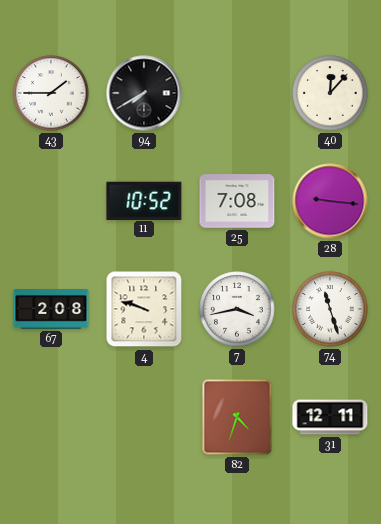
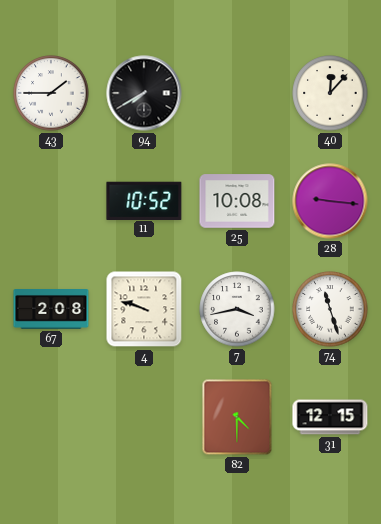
25: 7:08 -> 10:08
82: 4:33 -> 4:30
31: 12:11 -> 12:15
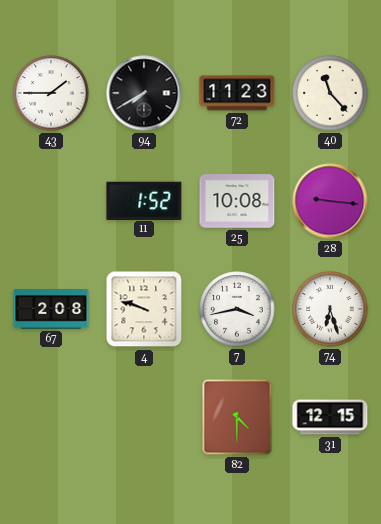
72: none -> 11:23
40: 12:07 -> 11:23
11: 10:52 -> 1:52
74: 11:27 -> 6:27
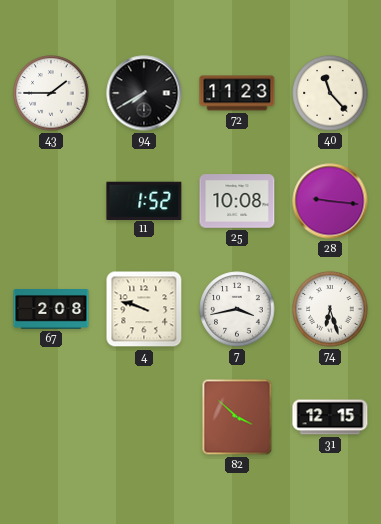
82: 4:30 -> 3:52
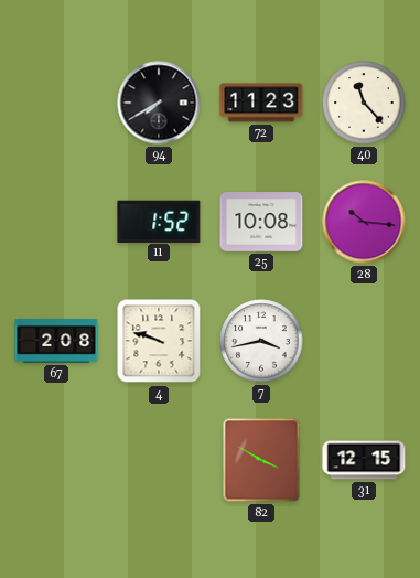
43: 1:45 -> none
28: 9:16 -> 10:16
74: 6:27 -> none
82: 3:52 -> 3:50
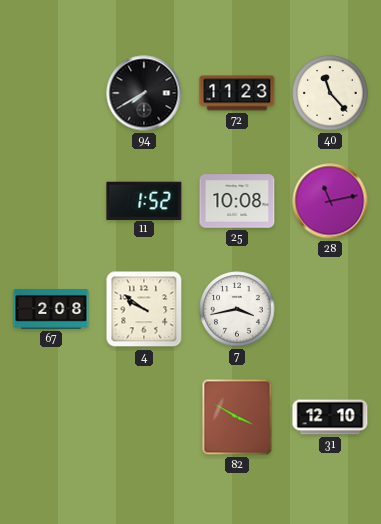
28: 10:16 -> 11:13
4: 9:48 -> 9:51
31: 12:15 -> 12:10
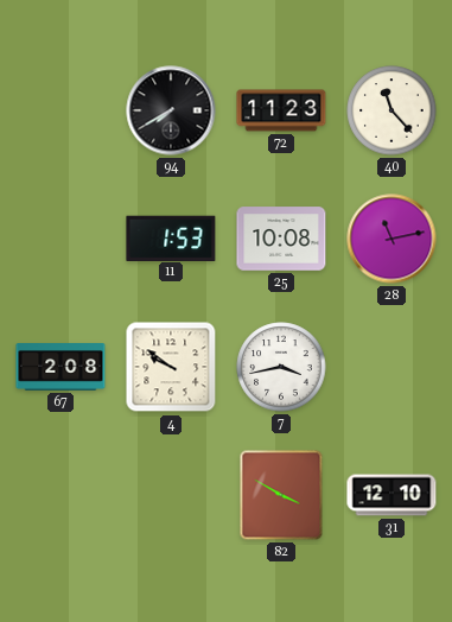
11: 1:52 -> 1:53
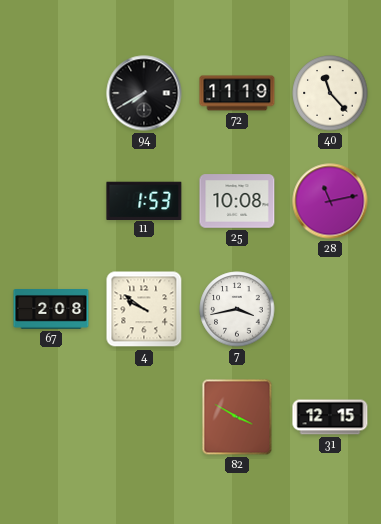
72: 11:23 -> 11:19
31: 12:10 -> 12:15
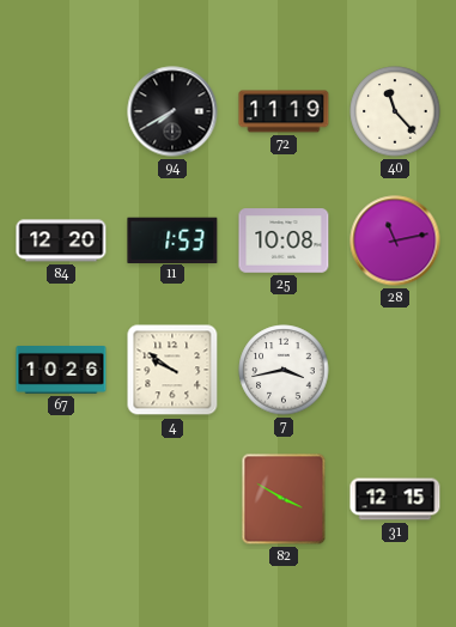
84: none -> 12:20
67: 2:08 -> 10:26
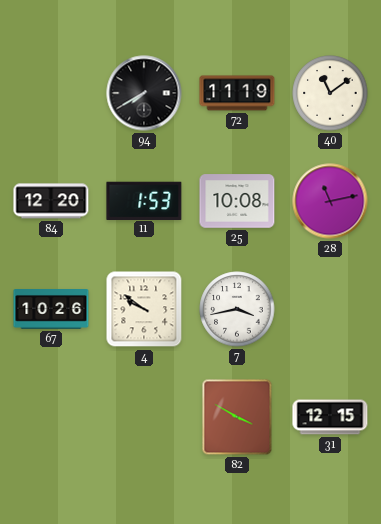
40: 11:23 -> 11:09
